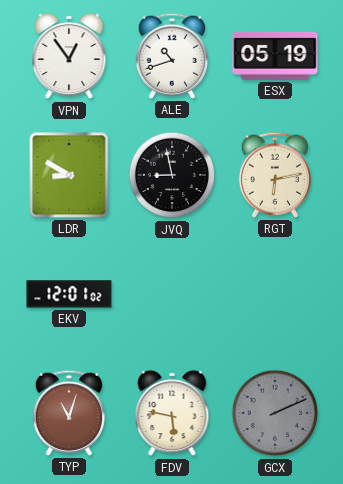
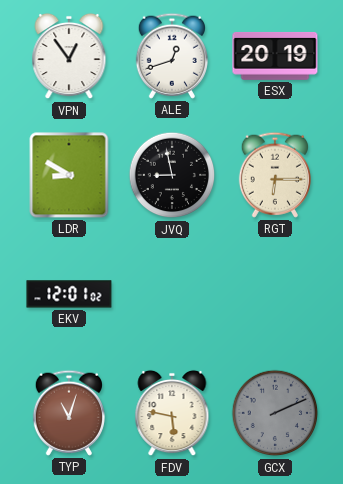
ALE: 10:42 -> 12:42
ESX: 05:19 -> 20:19
RGT: 6:13 -> 6:15
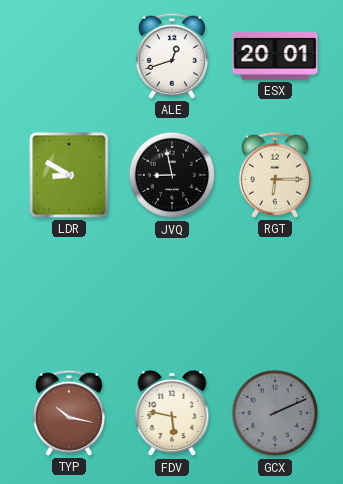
VPN: 12:54 -> none
ESX: 20:19 -> 20:01
EKV: 12:01 -> none
TYP: 11:03 -> 10:17
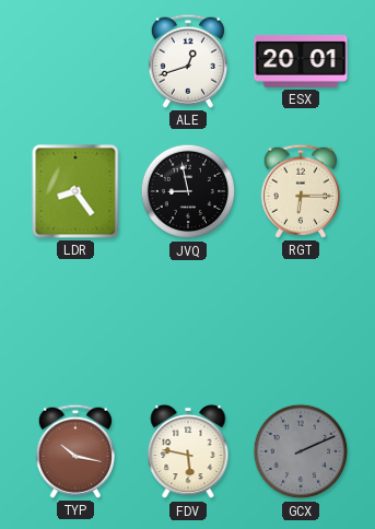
LDR: 8:50 -> 8:24
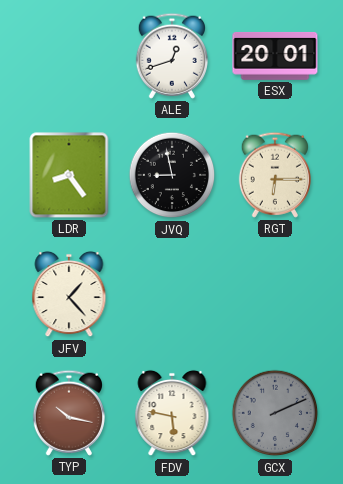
JFV: none -> 1:23
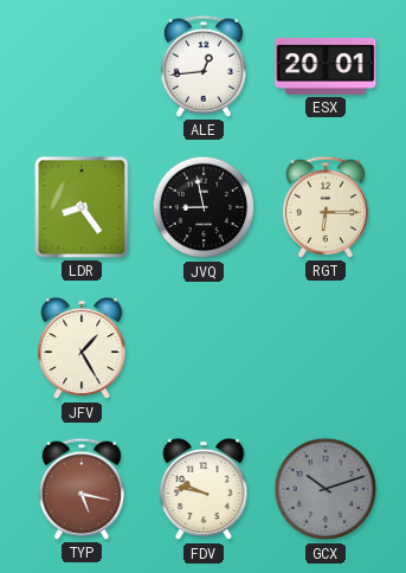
ALE: 12:42 -> 12:44
JFV: 1:23 -> 1:25
TYP: 10:17 -> 5:17
FDV: 5:47 -> 9:47
GCX: 2:11 -> 10:12
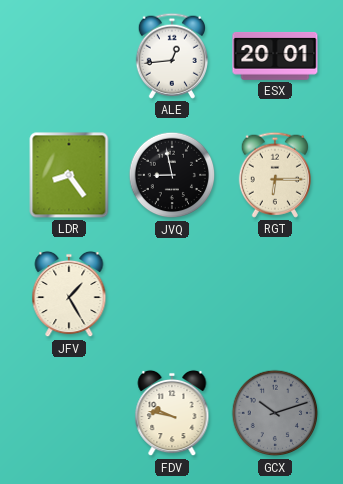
TYP: 5:17 -> none
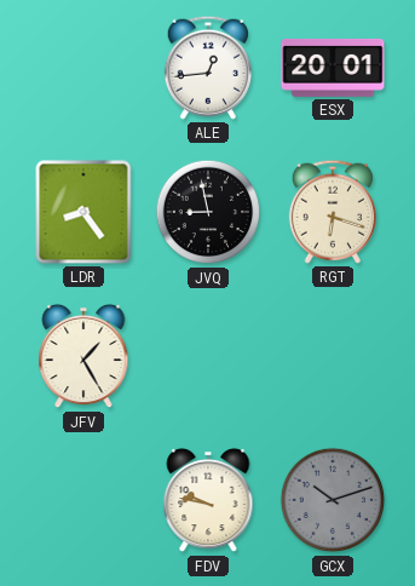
RGT: 6:15 -> 6:18
